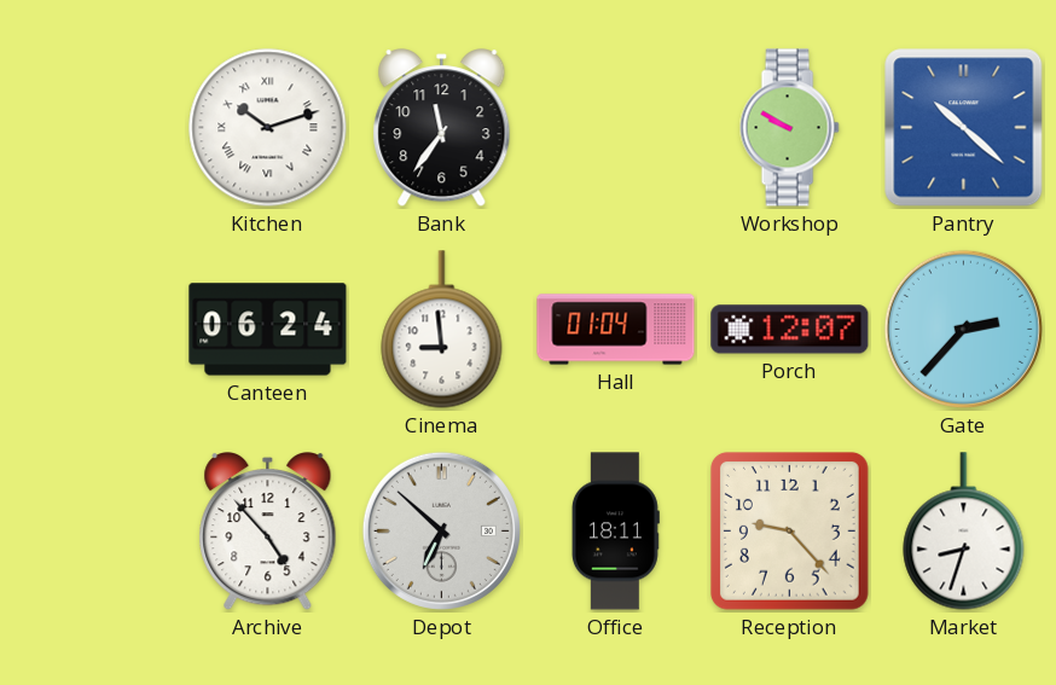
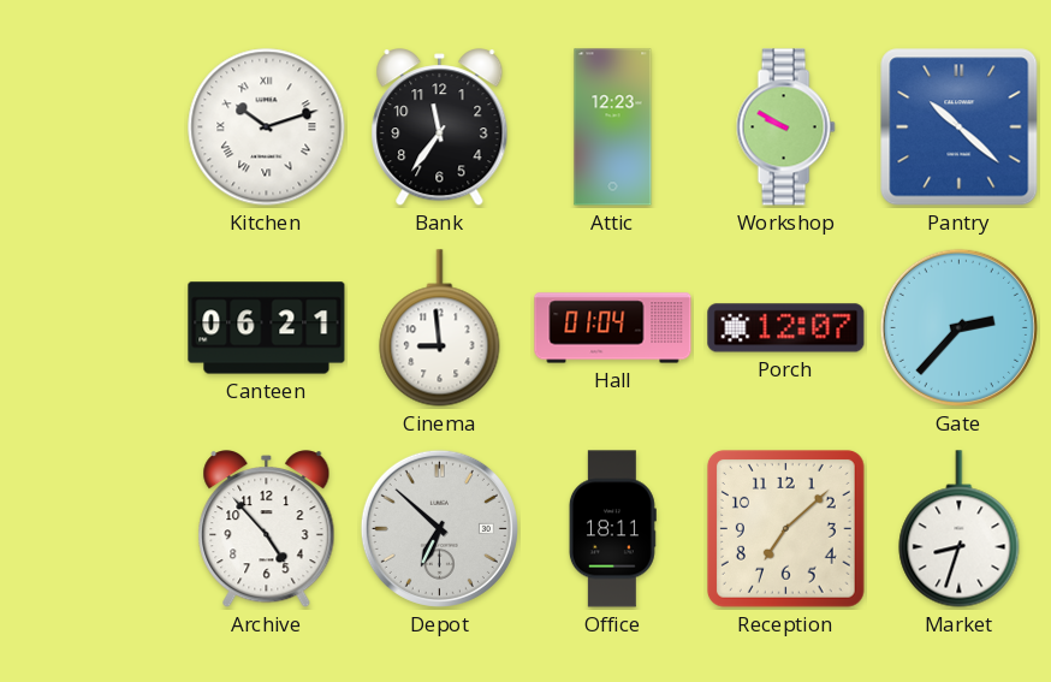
Attic: none -> 12:23
Canteen: 06:24 -> 06:21
Reception: 9:23 -> 7:08
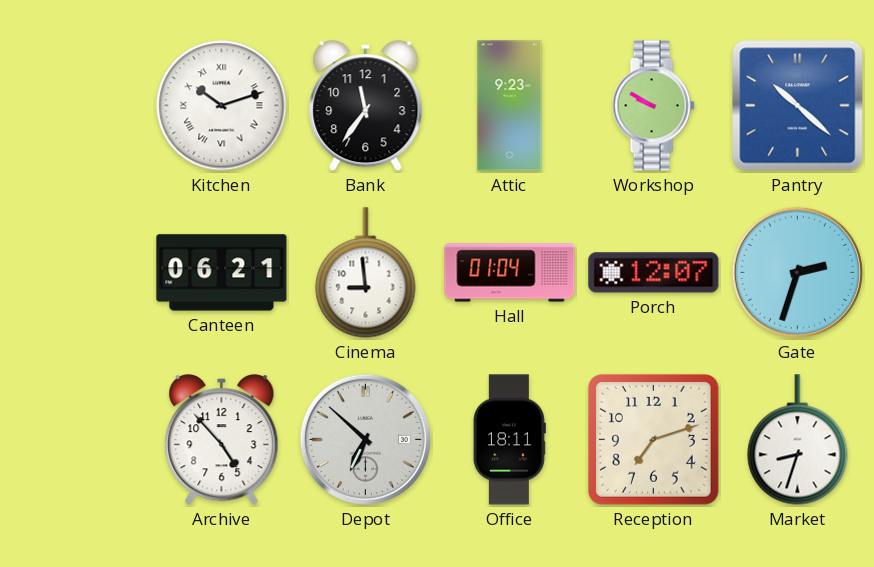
Attic: 12:23 -> 9:23
Gate: 2:37 -> 2:33
Reception: 7:08 -> 7:12
